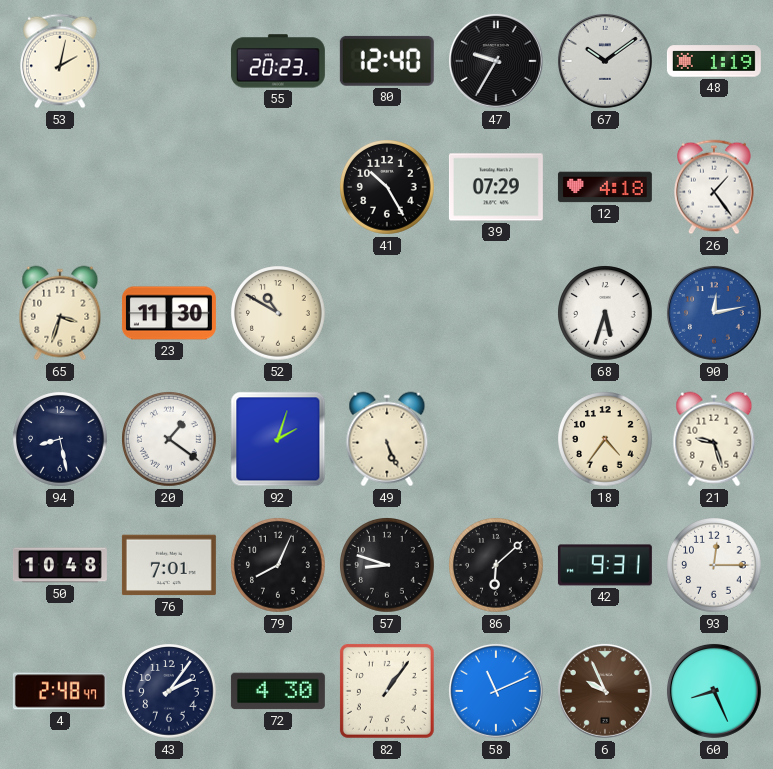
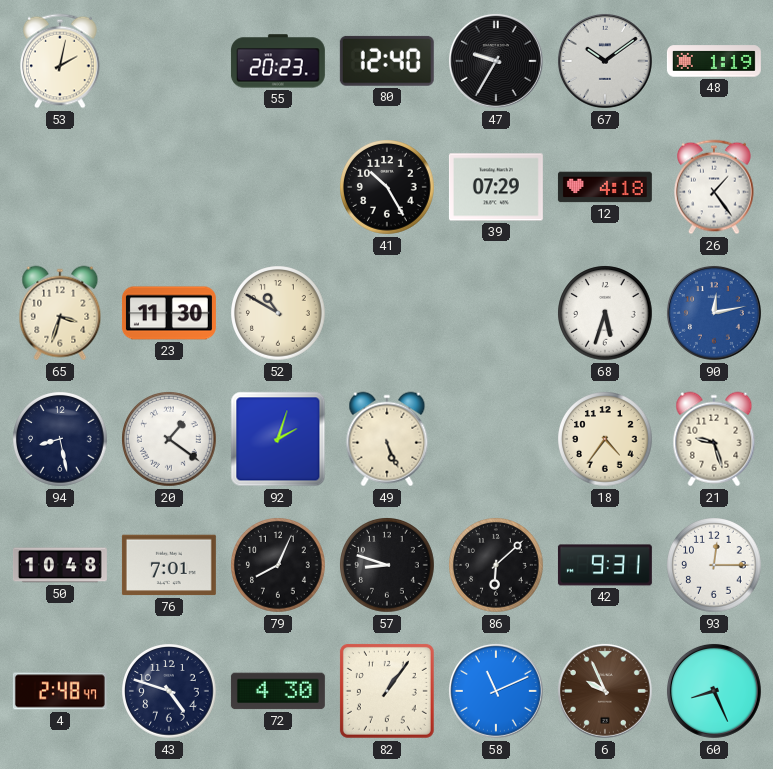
43: 2:06 -> 4:48
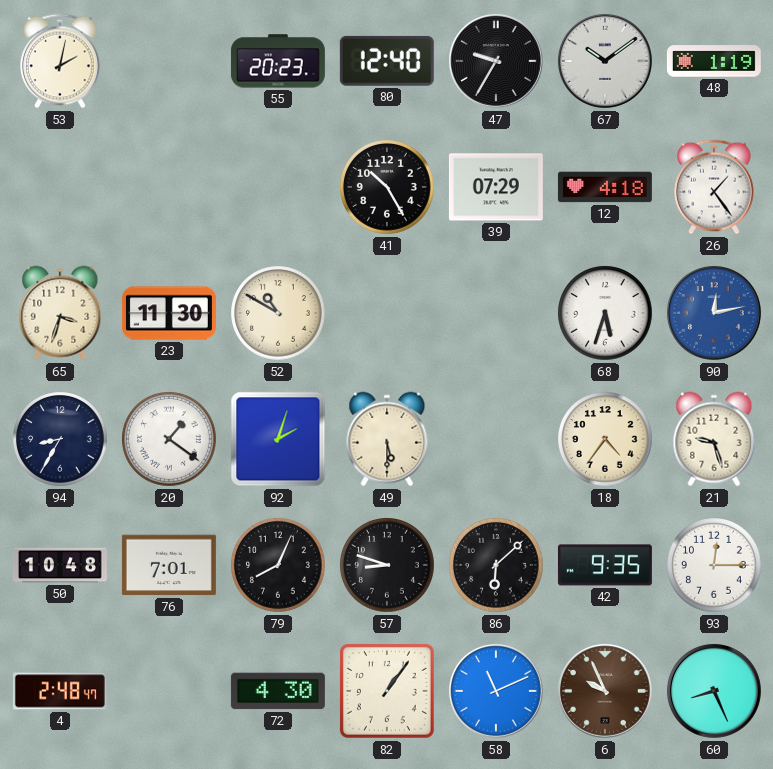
94: 8:28 -> 8:35
49: 5:26 -> 5:30
42: 9:31 -> 9:35
43: 4:48 -> none
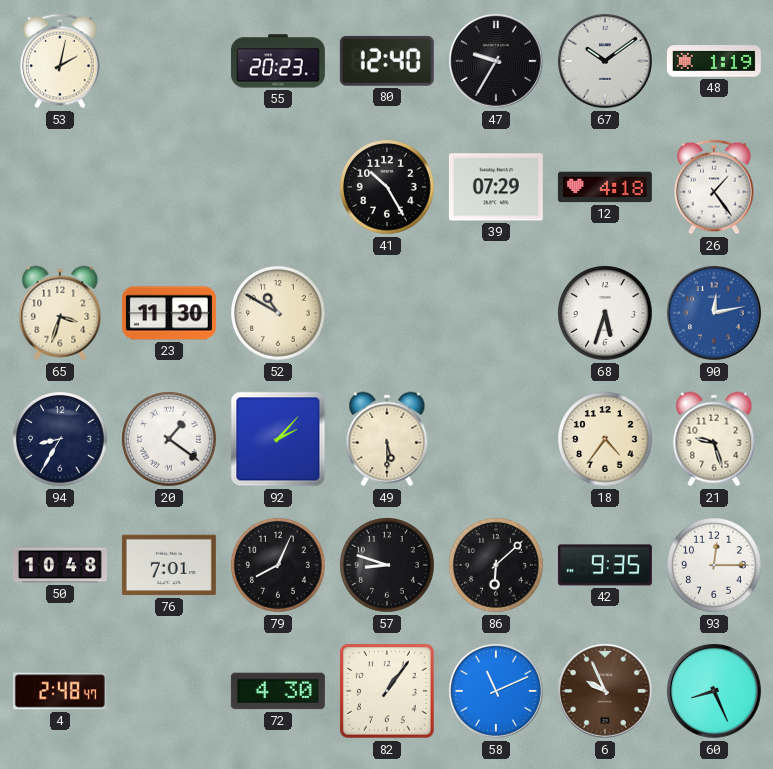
92: 2:03 -> 2:07
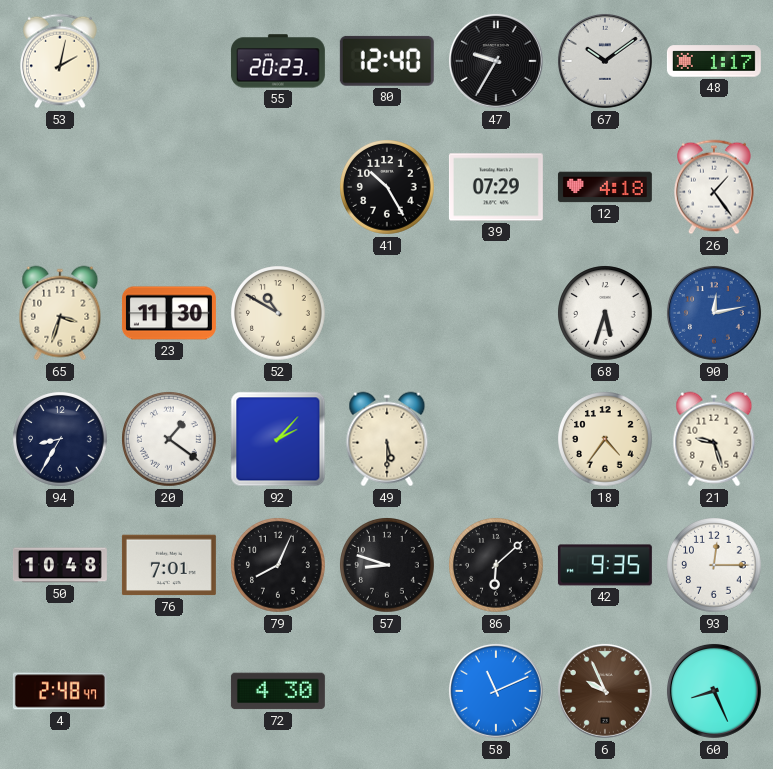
48: 1:19 -> 1:17
82: 1:06 -> none
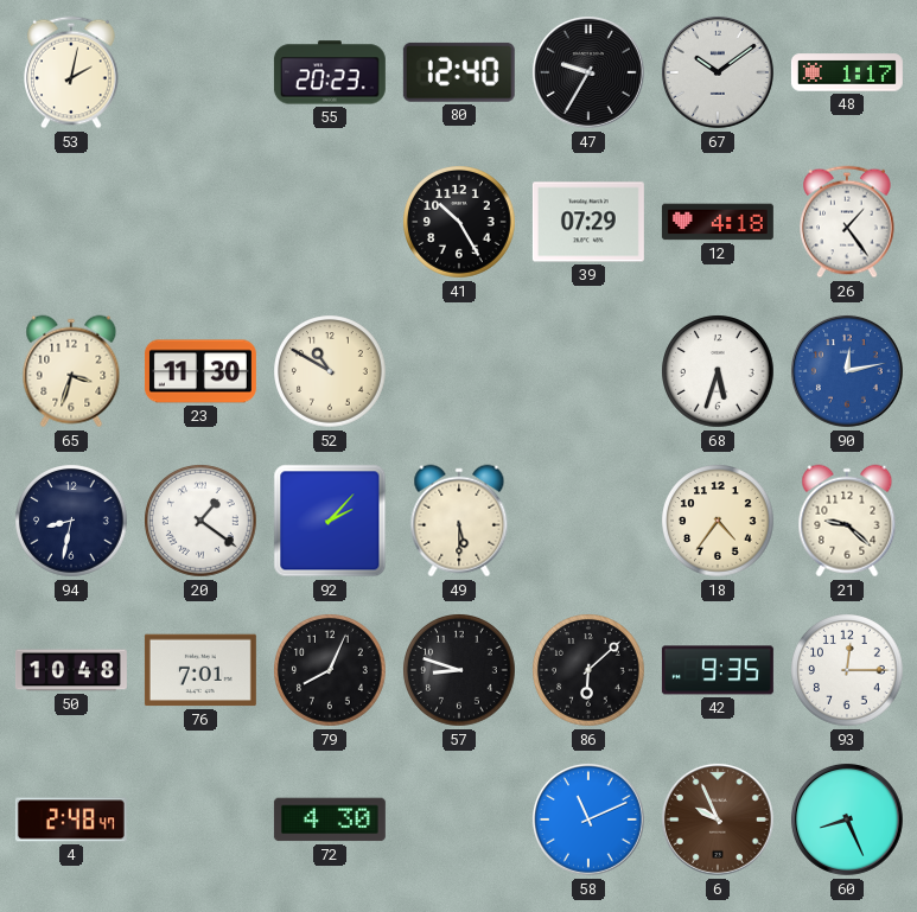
94: 8:35 -> 8:32
21: 9:27 -> 9:22
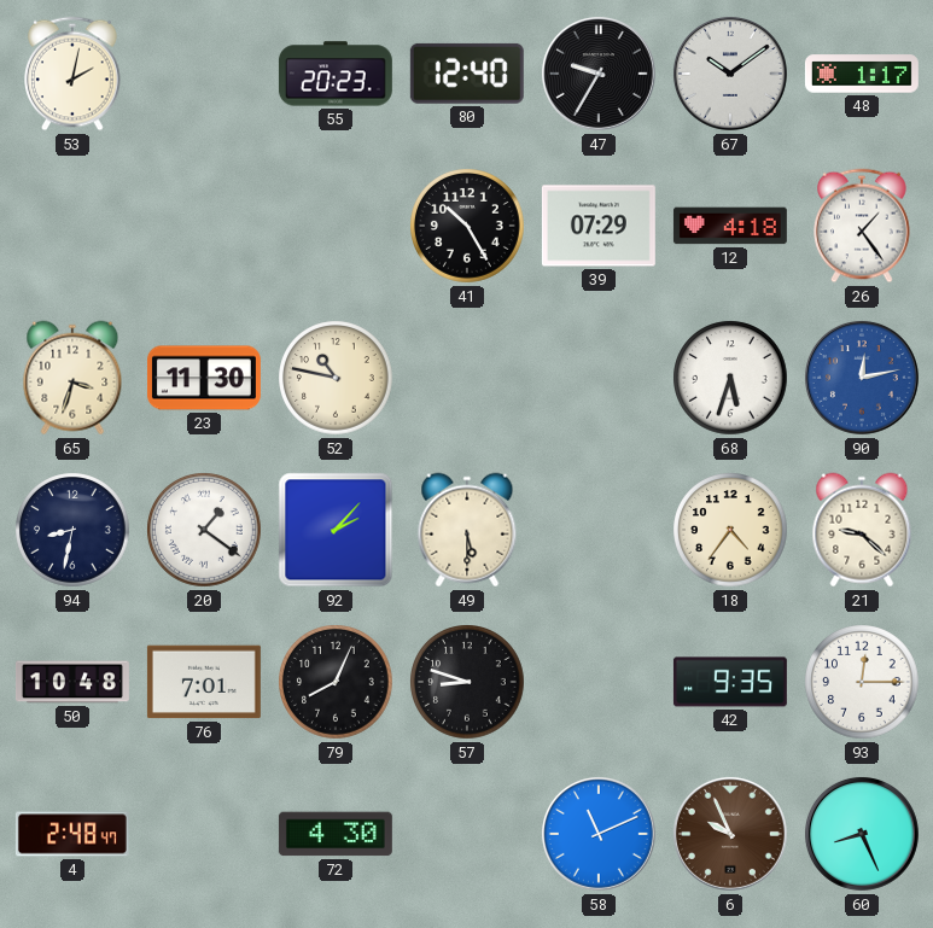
52: 10:50 -> 10:47
86: 6:08 -> none
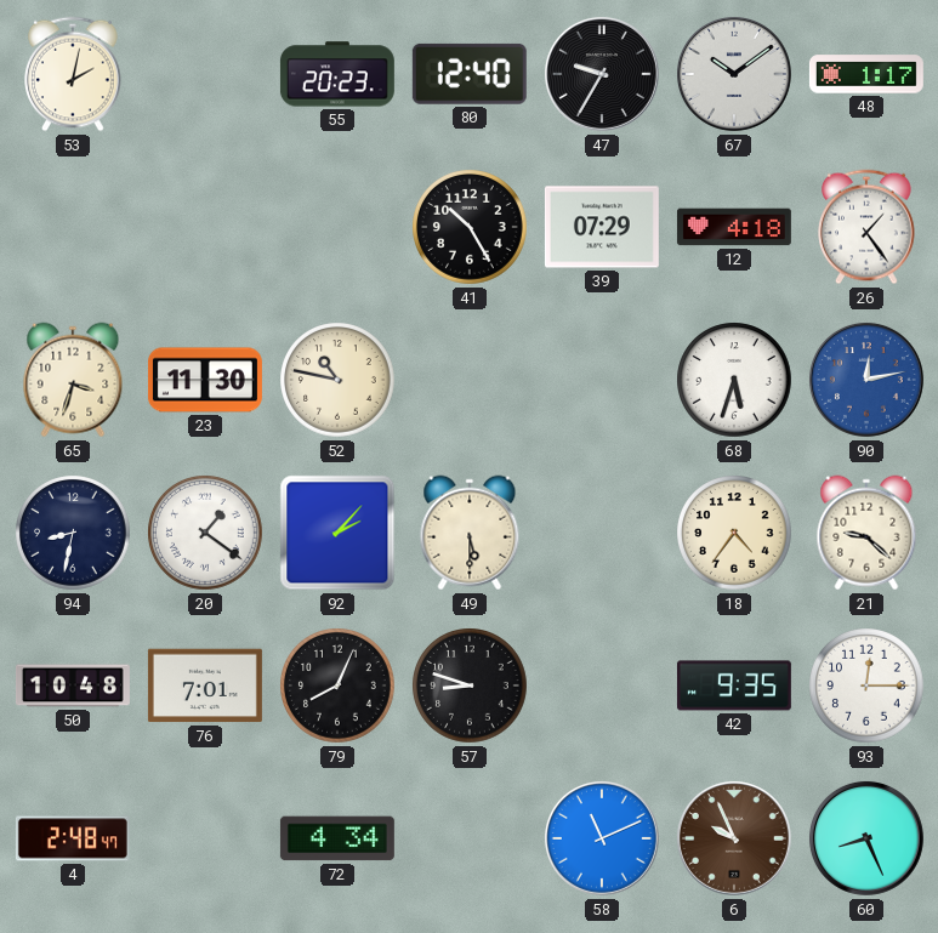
72: 4:30 -> 4:34
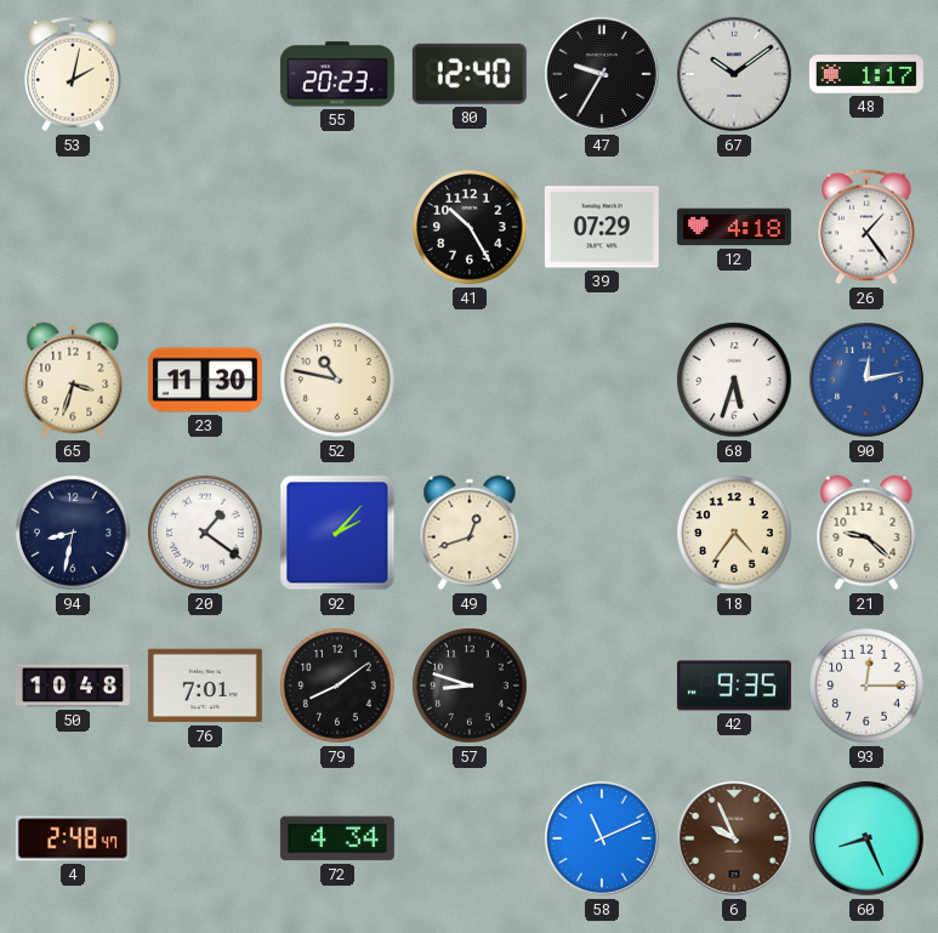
49: 5:30 -> 12:42
79: 8:04 -> 8:09
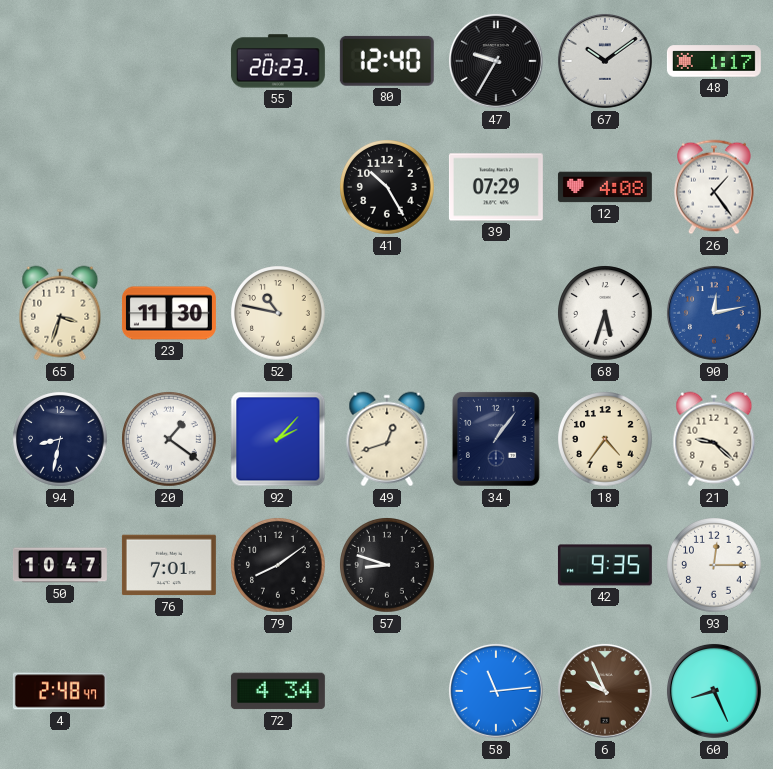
53: 2:02 -> none
12: 4:18 -> 4:08
34: none -> 1:06
50: 10:48 -> 10:47
58: 11:11 -> 11:14
